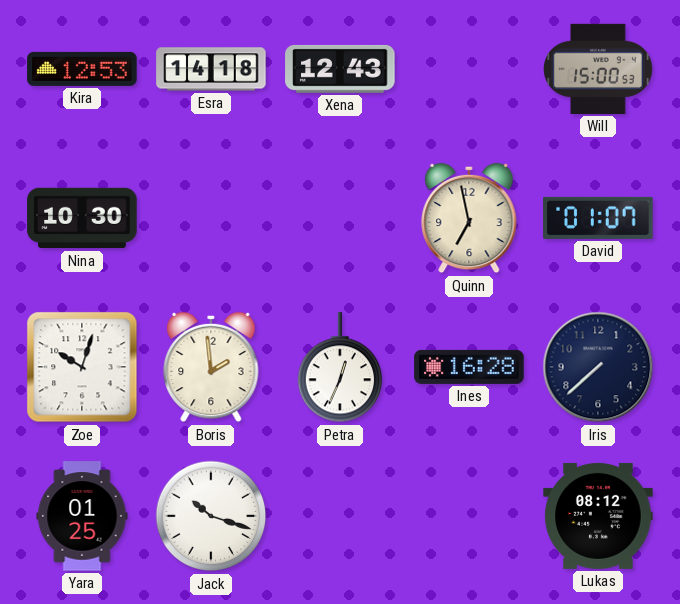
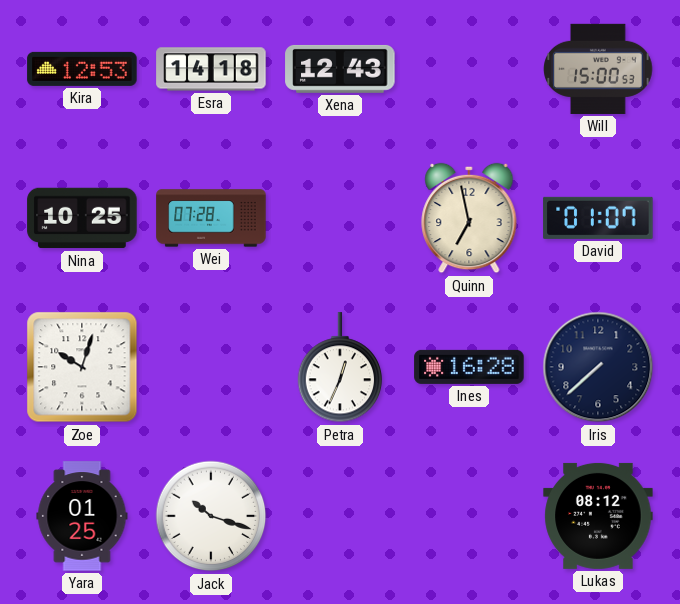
Nina: 10:30 -> 10:25
Wei: none -> 07:28
Boris: 1:59 -> none
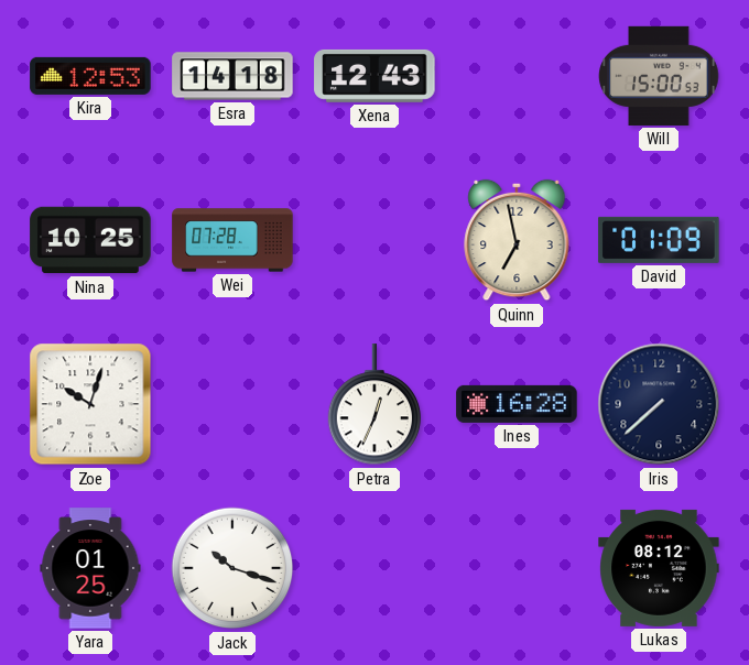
David: 01:07 -> 01:09
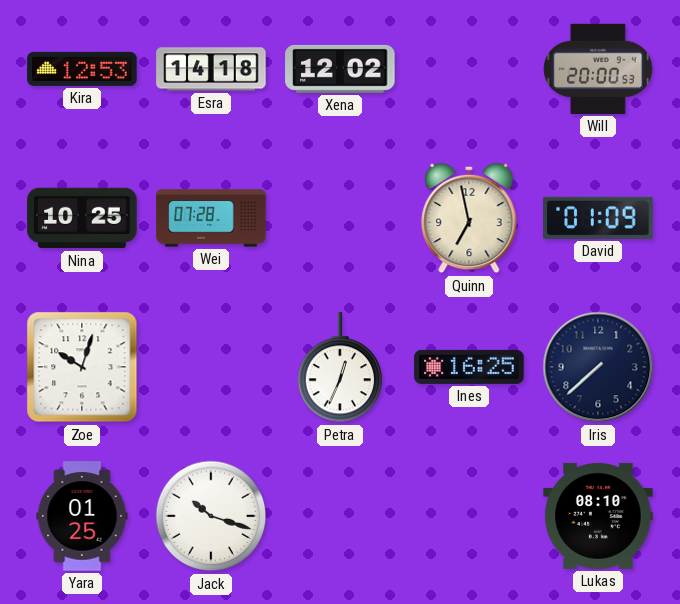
Xena: 12:43 -> 12:02
Will: 15:00 -> 20:00
Ines: 16:28 -> 16:25
Lukas: 08:12 -> 08:10
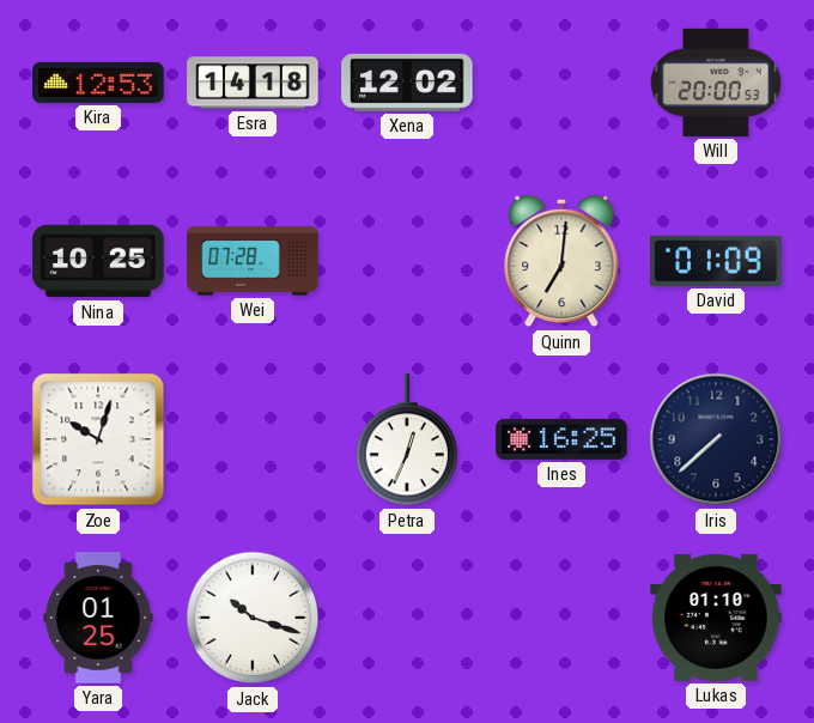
Quinn: 6:58 -> 7:01
Lukas: 08:10 -> 01:10
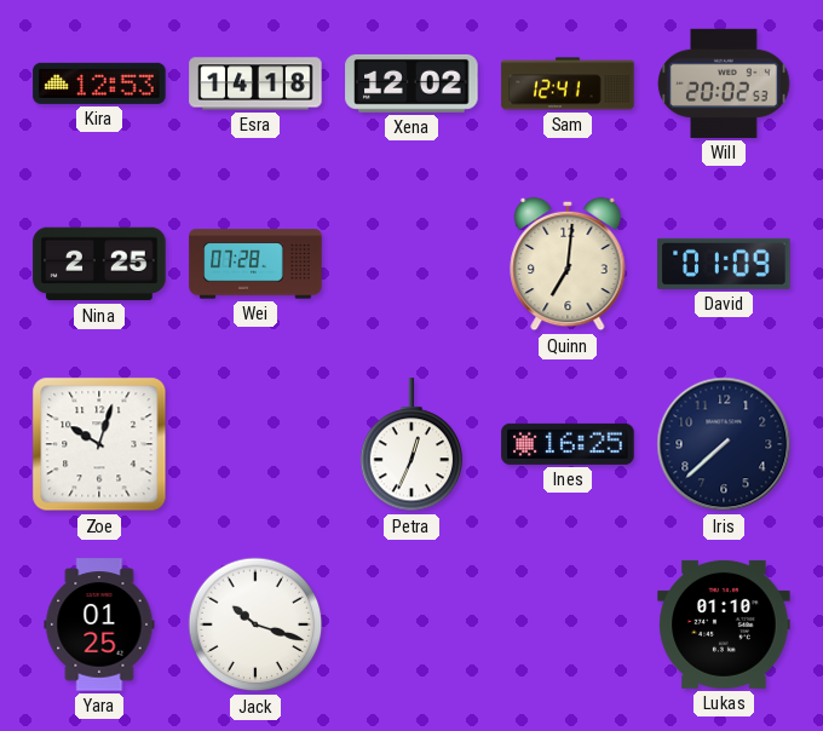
Sam: none -> 12:41
Will: 20:00 -> 20:02
Nina: 10:25 -> 2:25
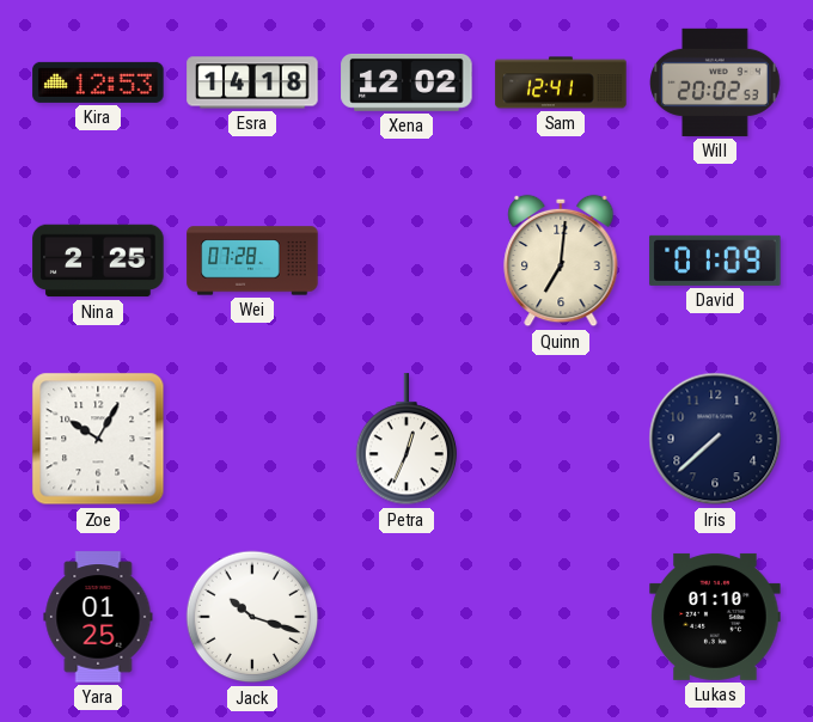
Zoe: 10:03 -> 10:05
Ines: 16:25 -> none
